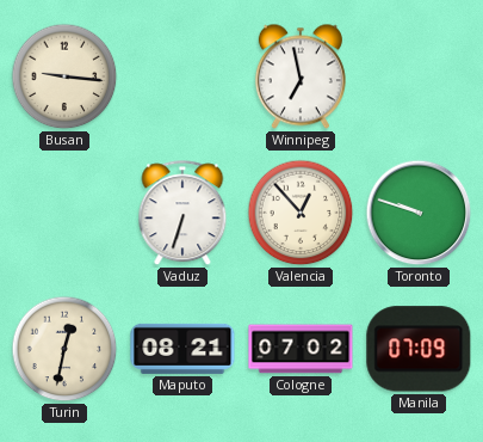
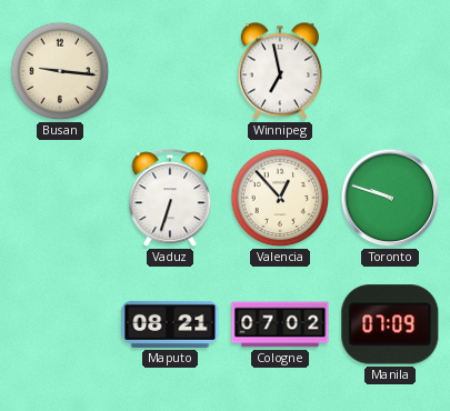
Turin: 12:32 -> none
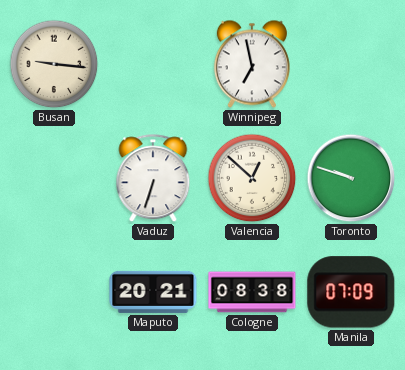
Valencia: 12:53 -> 12:52
Maputo: 08:21 -> 20:21
Cologne: 07:02 -> 08:38
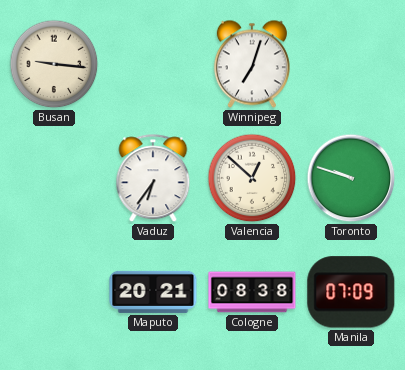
Winnipeg: 6:58 -> 7:03
Vaduz: 6:33 -> 6:36
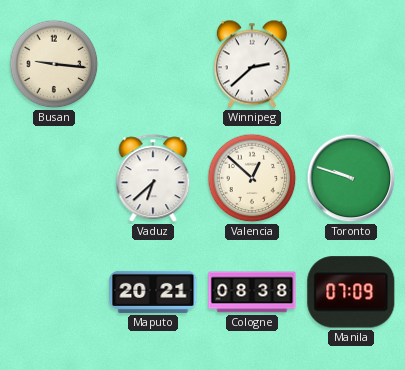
Winnipeg: 7:03 -> 2:38
Vaduz: 6:36 -> 6:38
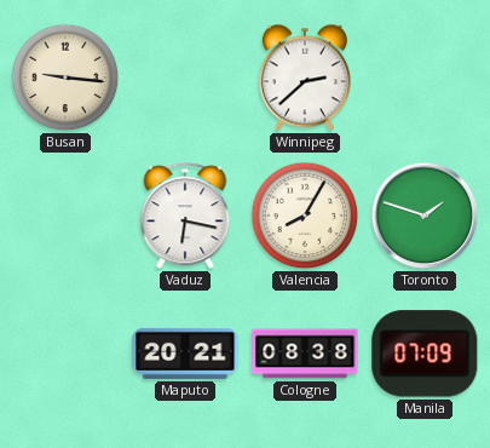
Vaduz: 6:38 -> 6:17
Valencia: 12:52 -> 8:05
Toronto: 9:48 -> 1:48
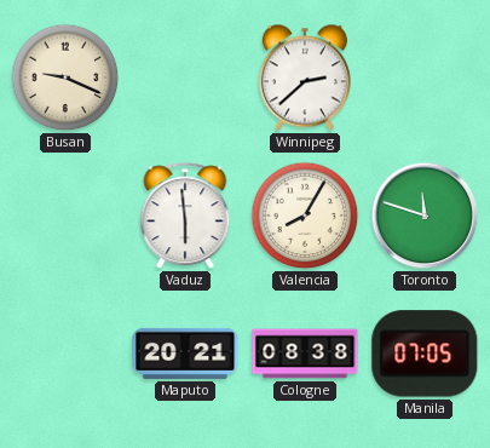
Busan: 9:16 -> 9:19
Vaduz: 6:17 -> 5:59
Toronto: 1:48 -> 11:48
Manila: 07:09 -> 07:05
